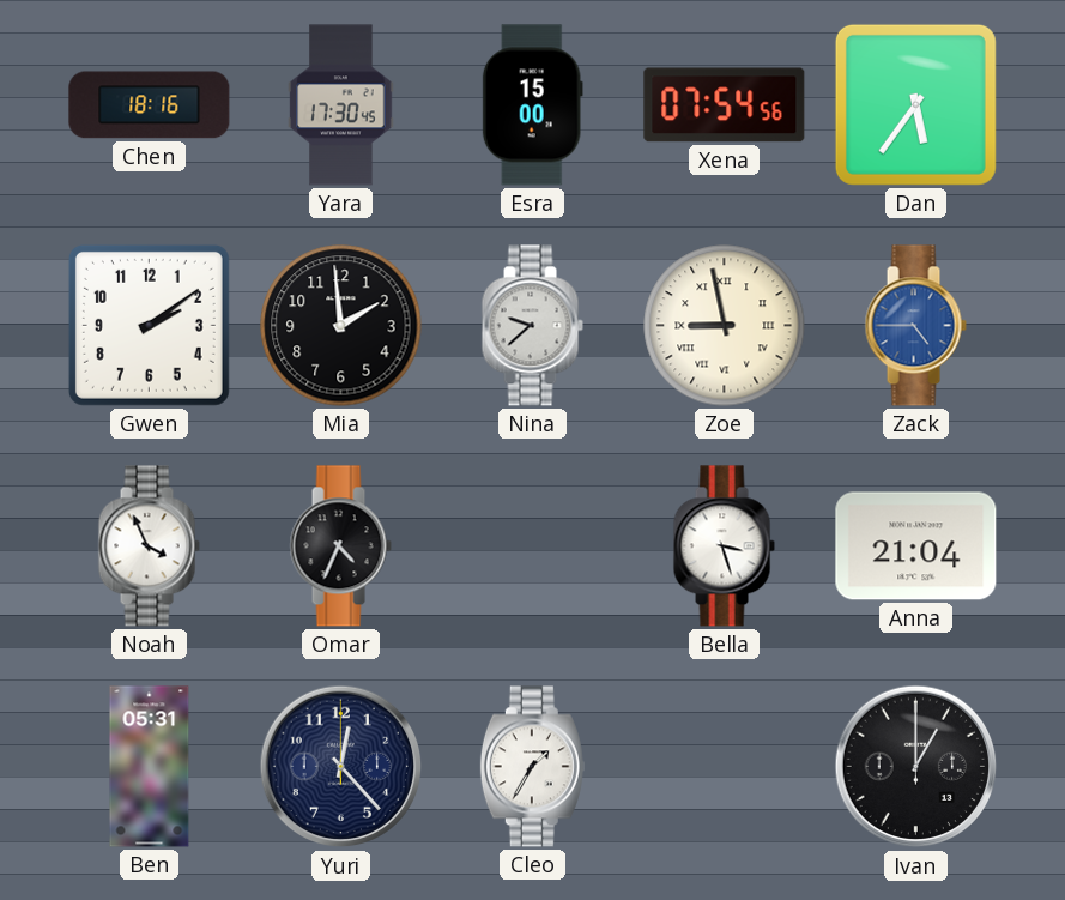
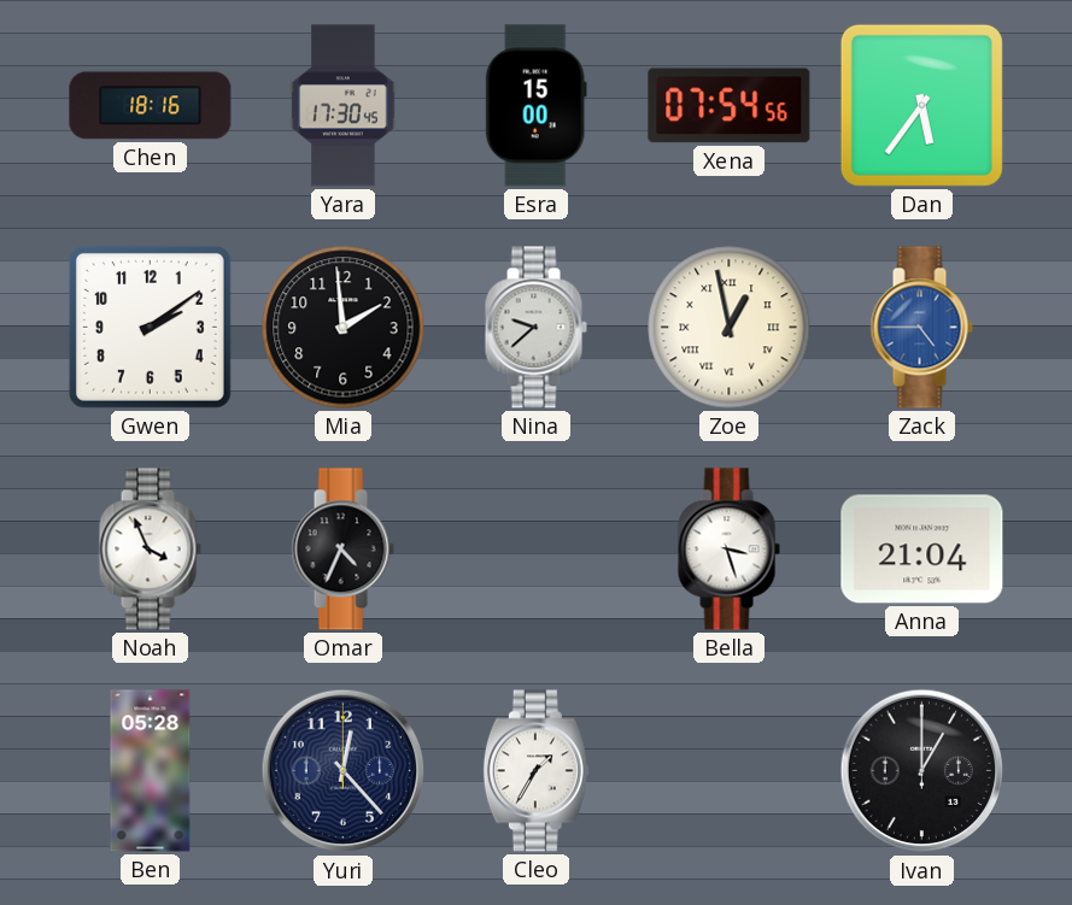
Zoe: 8:58 -> 12:58
Ben: 05:31 -> 05:28
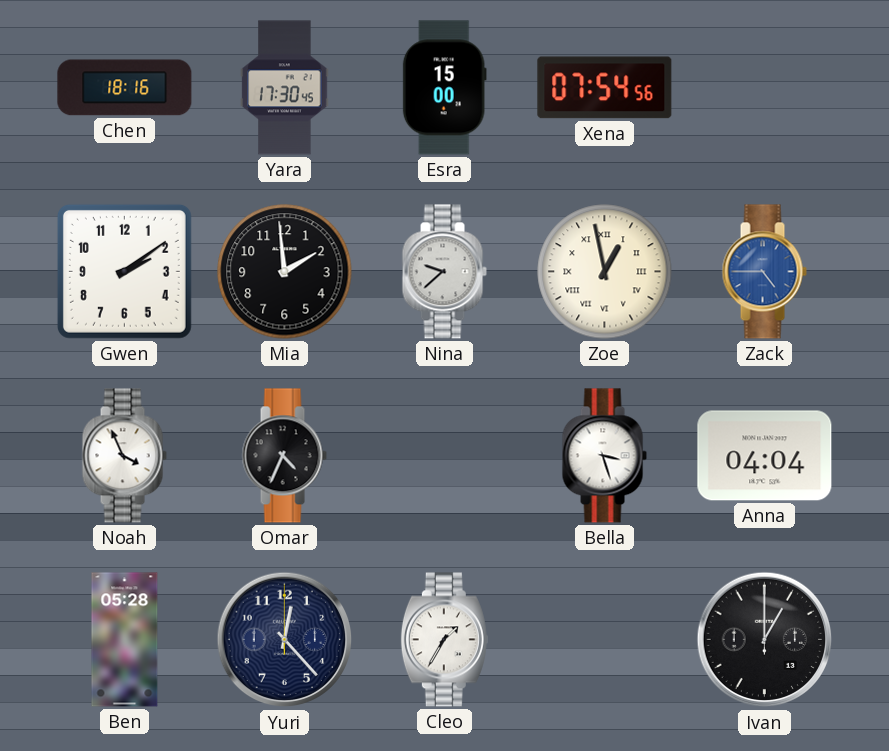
Dan: 5:36 -> none
Anna: 21:04 -> 04:04
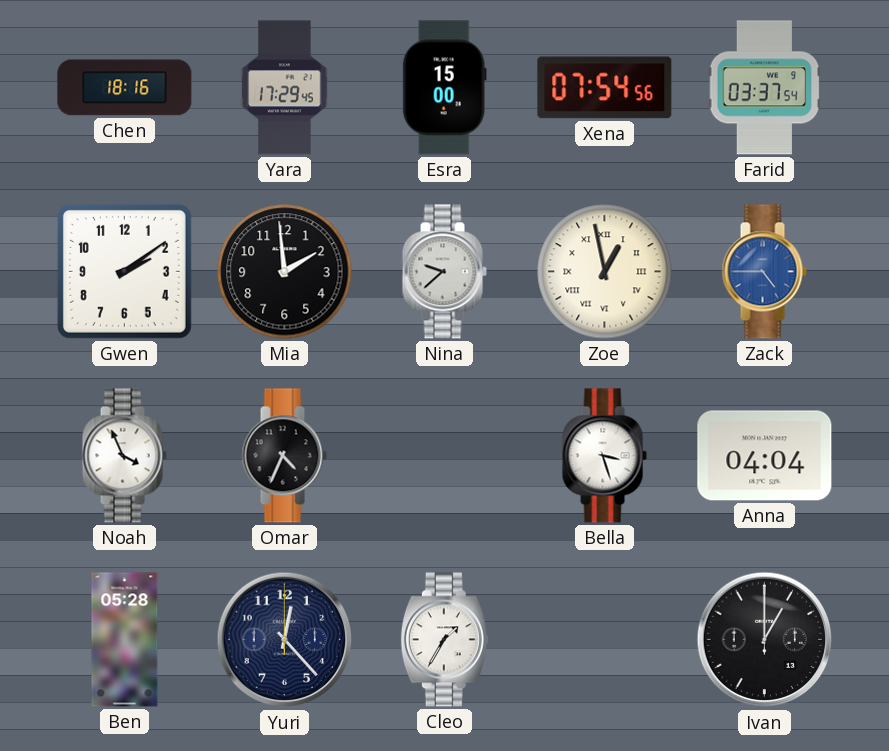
Yara: 17:30 -> 17:29
Farid: none -> 03:37
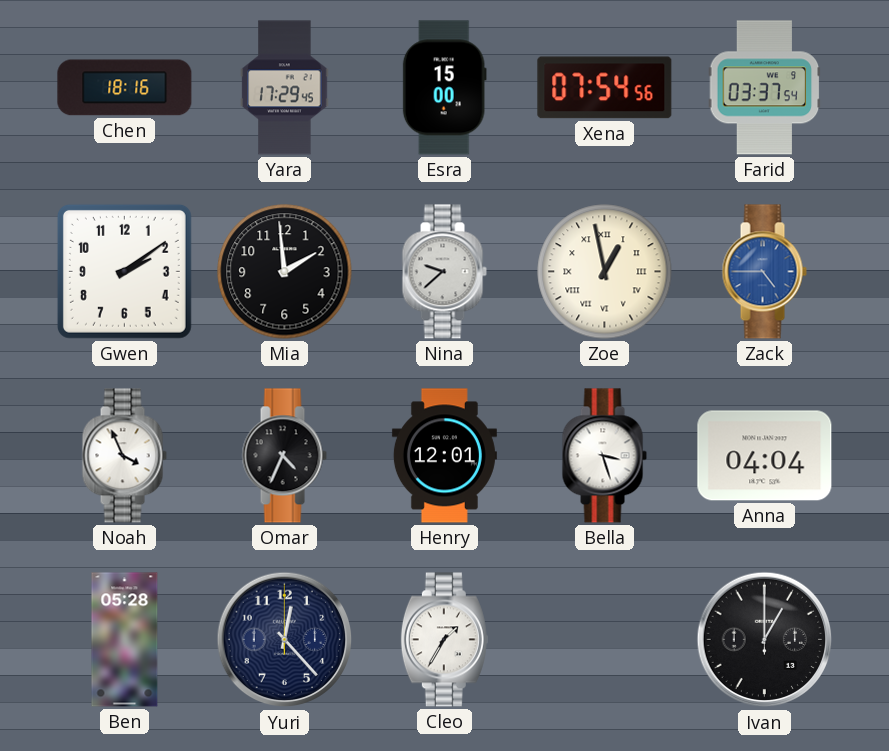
Henry: none -> 12:01
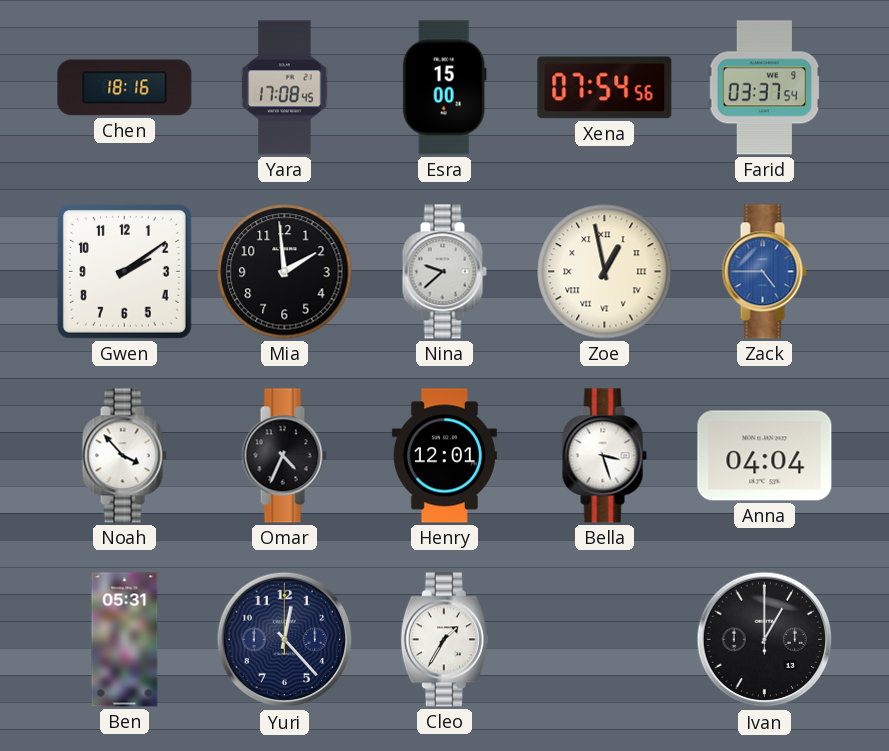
Yara: 17:29 -> 17:08
Noah: 3:56 -> 3:53
Ben: 05:28 -> 05:31
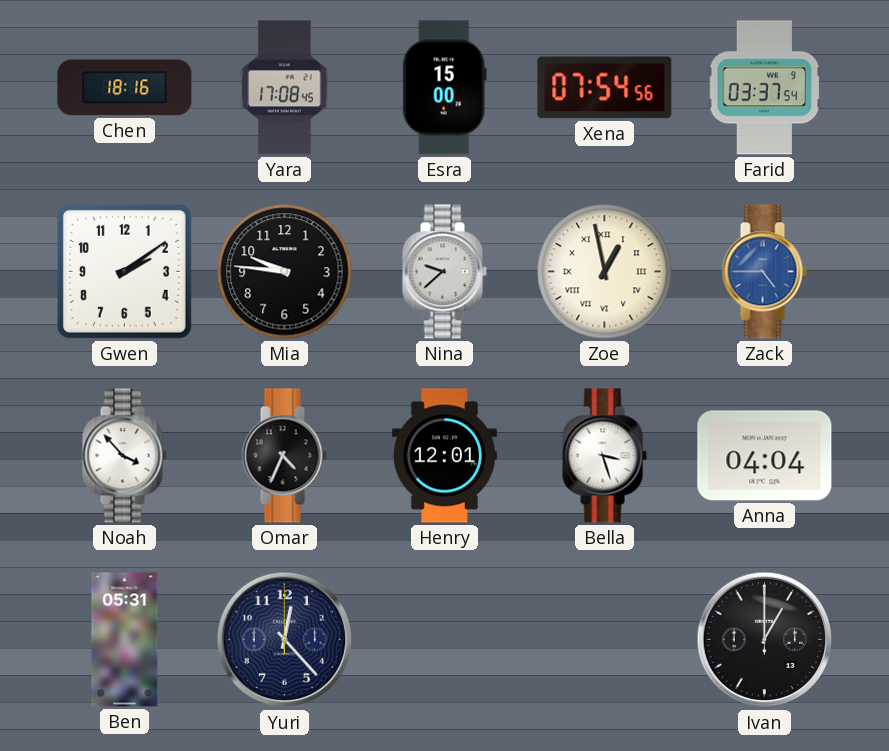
Mia: 1:59 -> 9:46
Cleo: 1:35 -> none
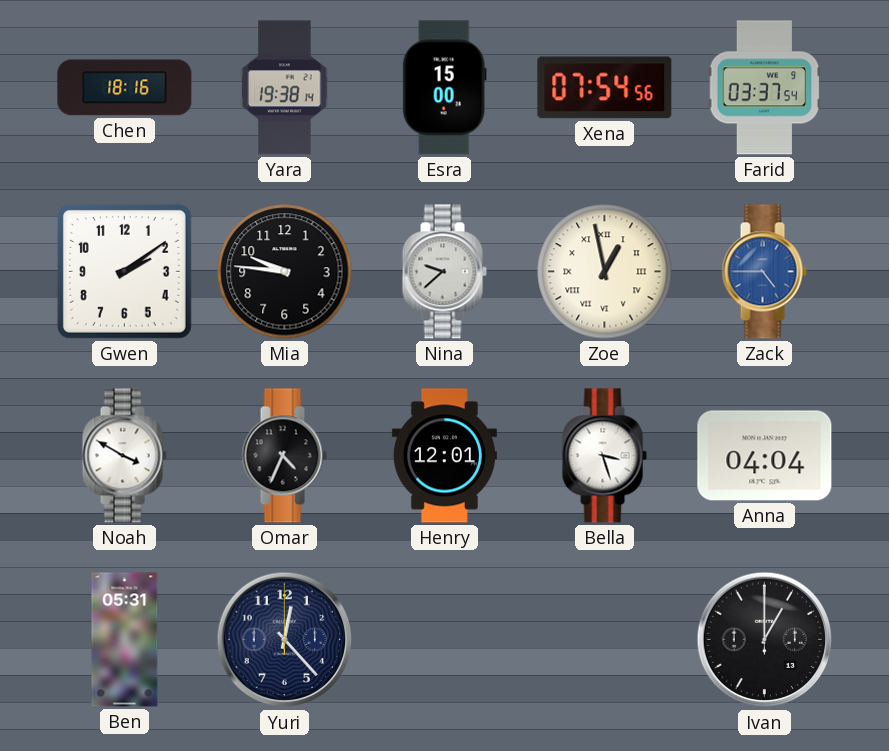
Yara: 17:08 -> 19:38
Noah: 3:53 -> 3:50
